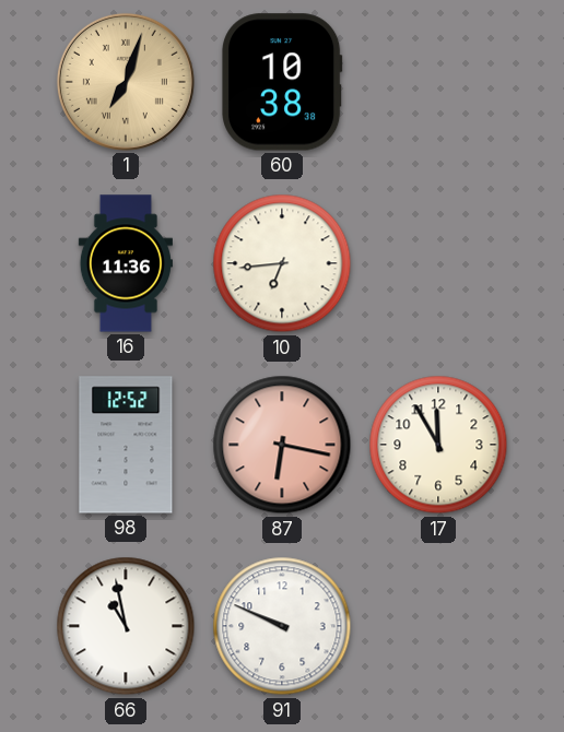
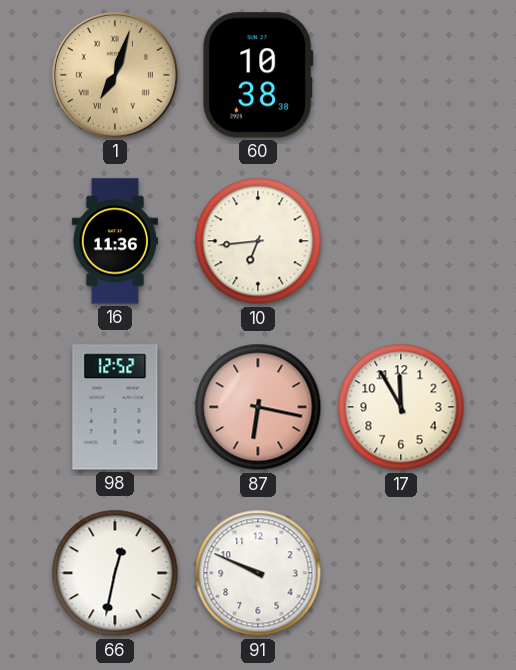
66: 10:58 -> 12:32
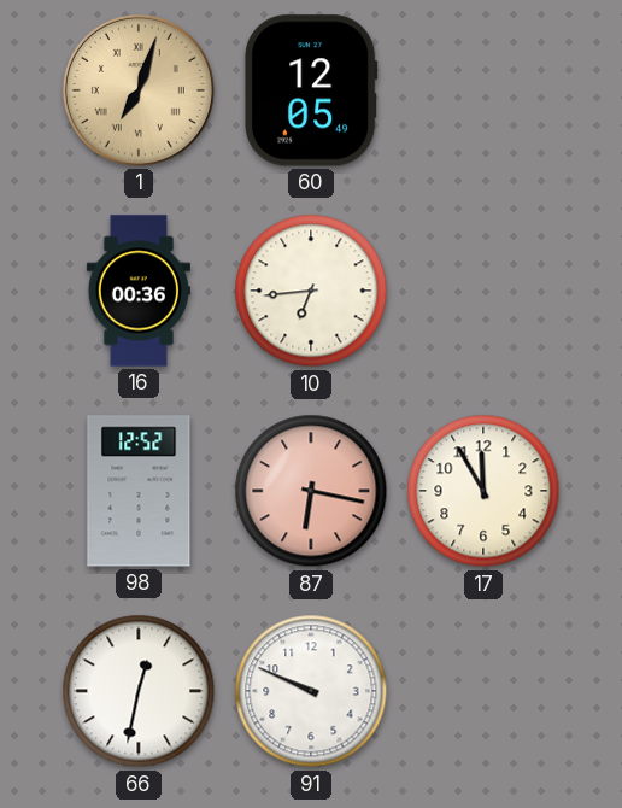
60: 10:38 -> 12:05
16: 11:36 -> 00:36
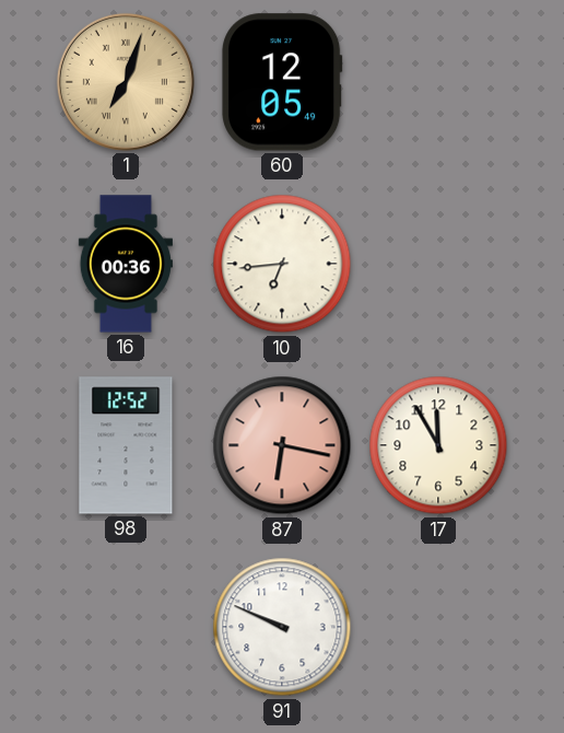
66: 12:32 -> none
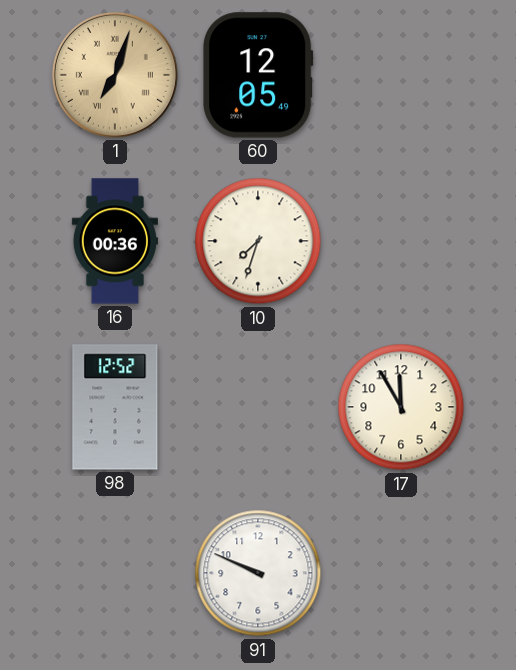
10: 6:44 -> 7:33
87: 6:17 -> none
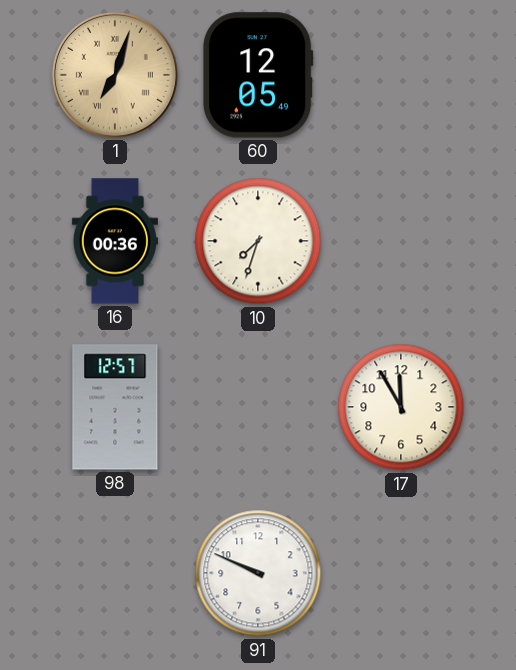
98: 12:52 -> 12:57
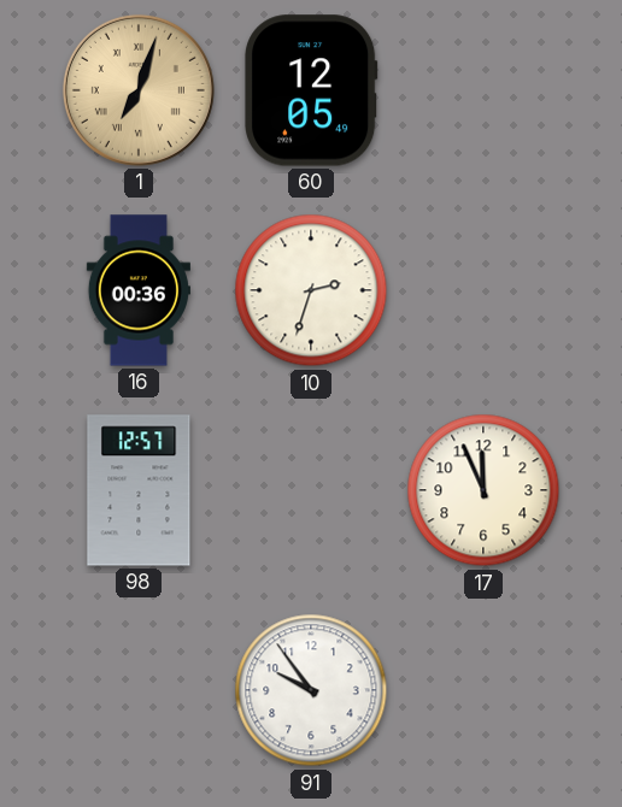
10: 7:33 -> 2:33
17: 11:55 -> 11:56
91: 9:49 -> 9:54
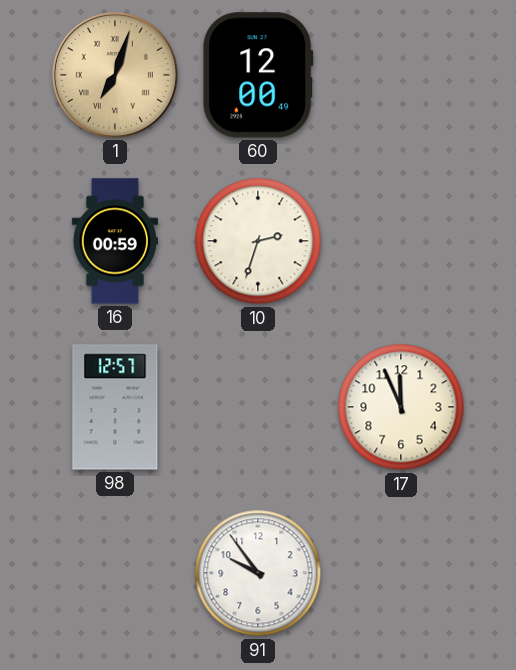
60: 12:05 -> 12:00
16: 00:36 -> 00:59
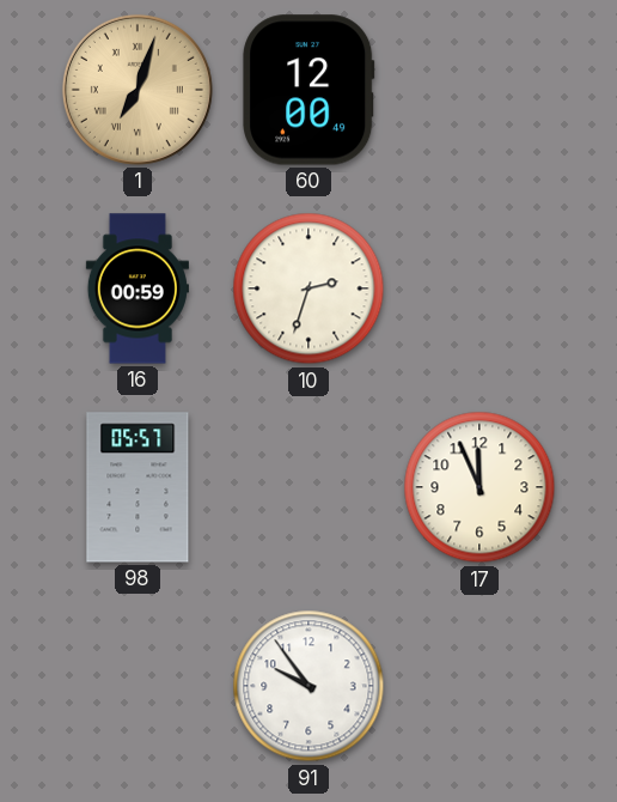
98: 12:57 -> 05:57
